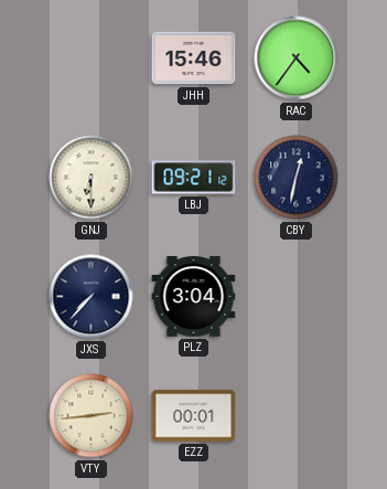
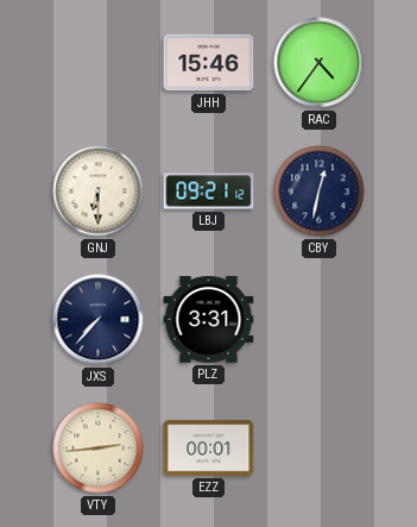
PLZ: 3:04 -> 3:31
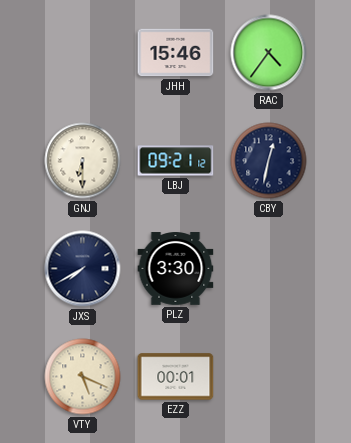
JXS: 7:37 -> 7:40
PLZ: 3:31 -> 3:30
VTY: 2:44 -> 5:19
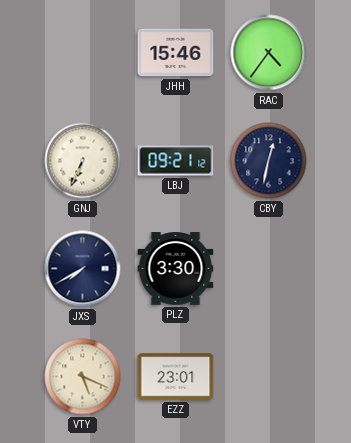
GNJ: 6:30 -> 6:34
EZZ: 00:01 -> 23:01
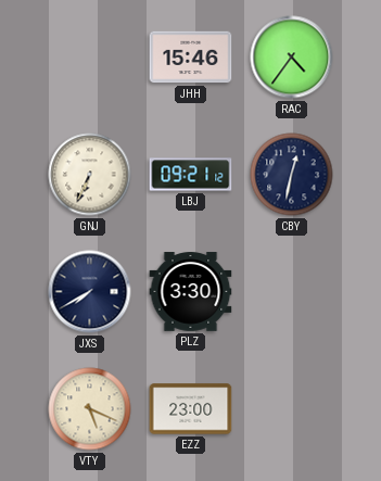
EZZ: 23:01 -> 23:00
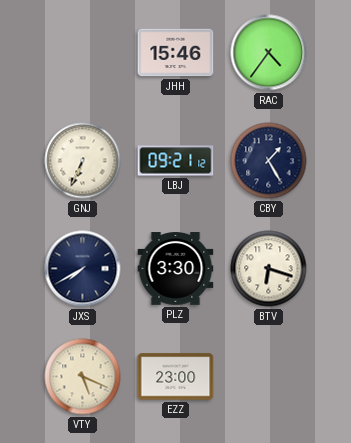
CBY: 12:32 -> 1:25
BTV: none -> 6:18
